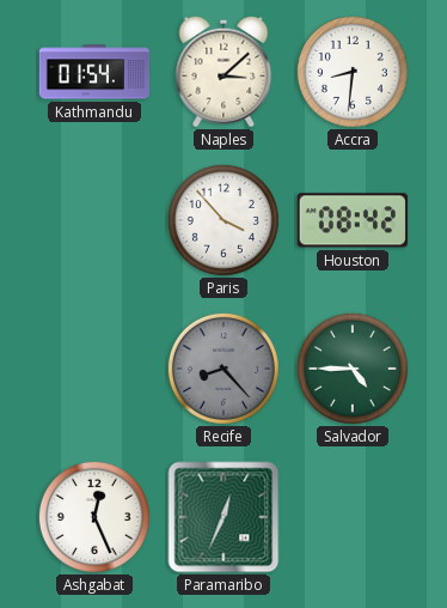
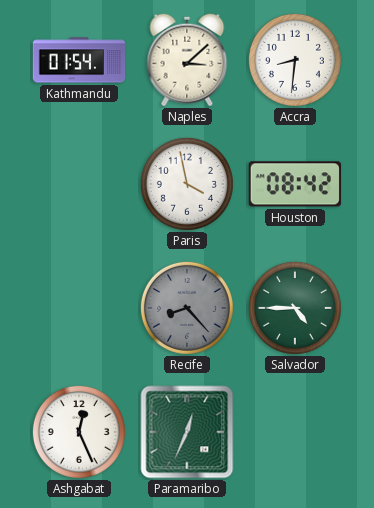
Paris: 3:53 -> 3:58
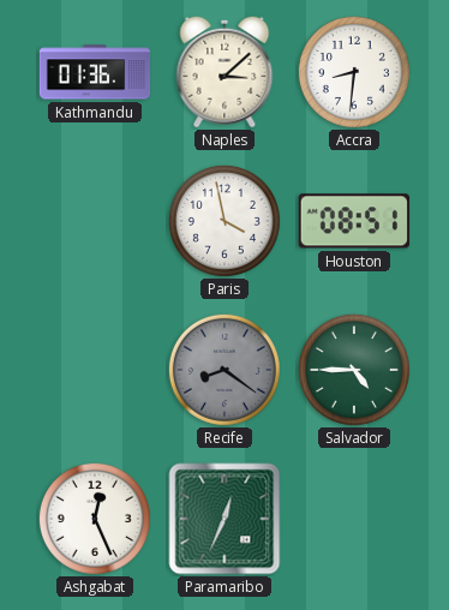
Kathmandu: 01:54 -> 01:36
Houston: 08:42 -> 08:51
Recife: 8:23 -> 8:21
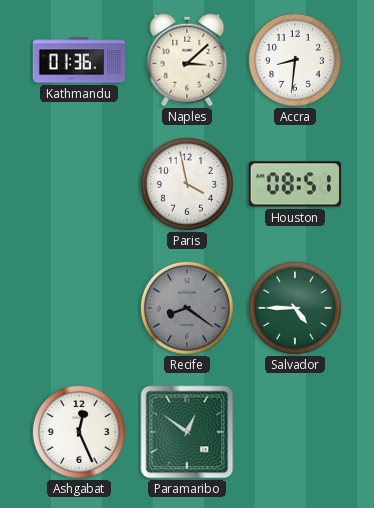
Paramaribo: 12:34 -> 12:51
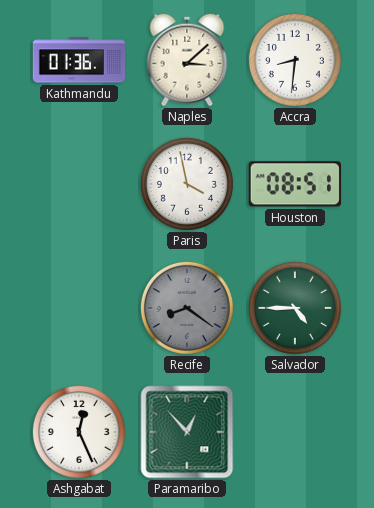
Paramaribo: 12:51 -> 12:53
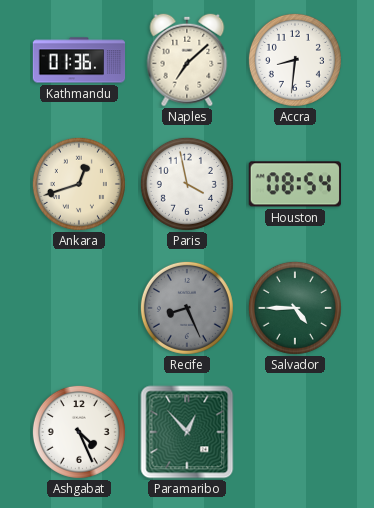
Naples: 3:08 -> 7:08
Ankara: none -> 12:42
Houston: 08:51 -> 08:54
Recife: 8:21 -> 8:26
Ashgabat: 12:26 -> 4:26
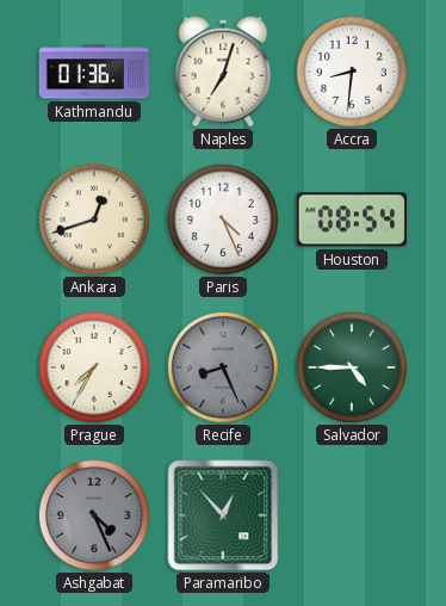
Naples: 7:08 -> 7:03
Paris: 3:58 -> 4:26
Prague: none -> 7:35
Ashgabat dial: white -> grey
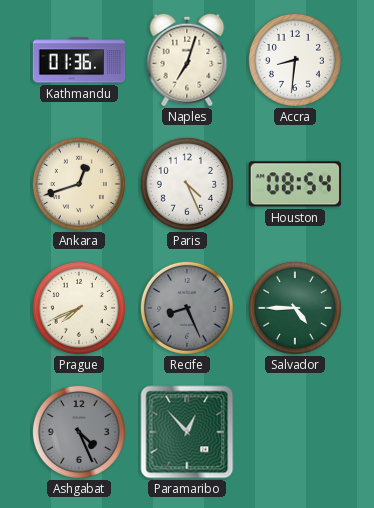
Prague: 7:35 -> 7:41
